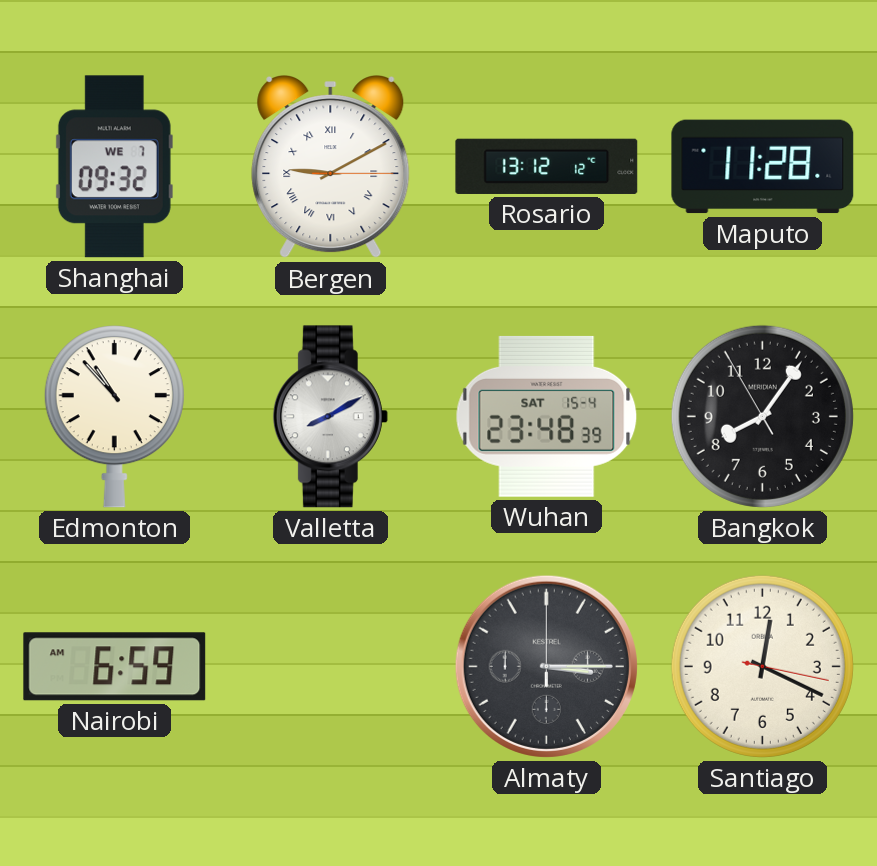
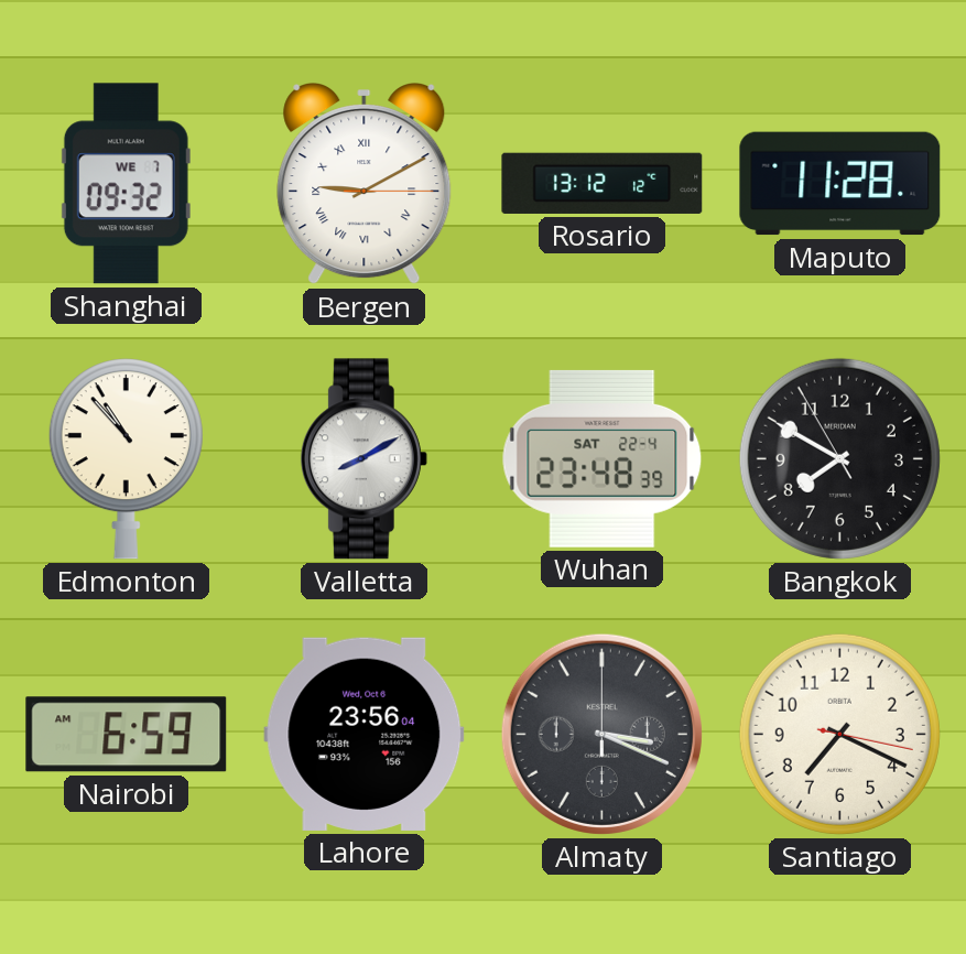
Wuhan date: SAT 15-4 -> SAT 22-4
Bangkok: 8:05 -> 7:49
Lahore: none -> 23:56
Almaty: 3:15 -> 3:19
Santiago: 12:19 -> 7:19
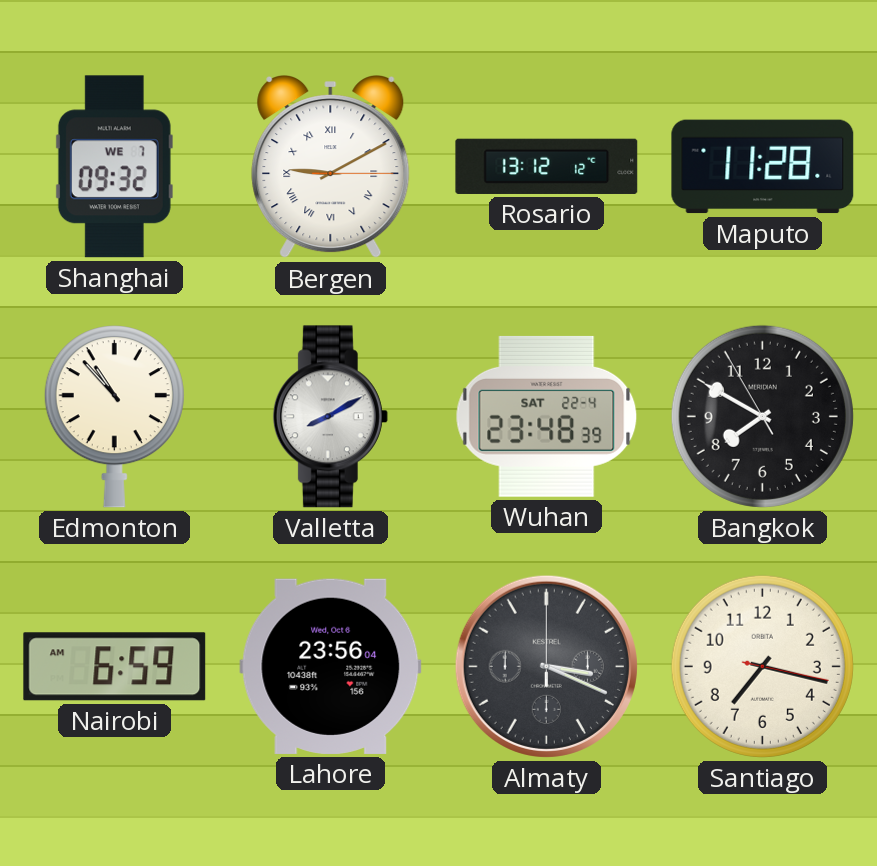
Santiago: 7:19 -> 7:17
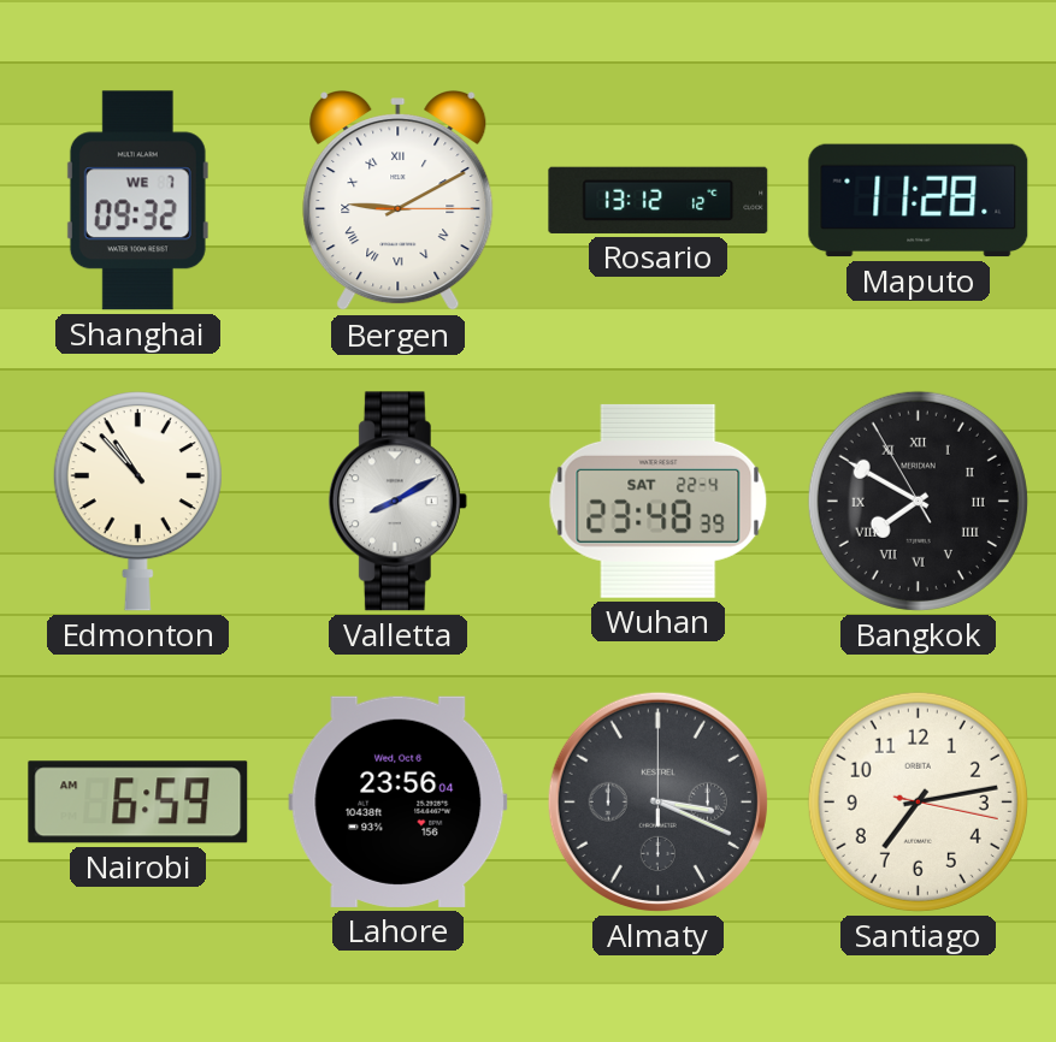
Bangkok numerals: Arabic -> Roman
Santiago: 7:17 -> 7:13
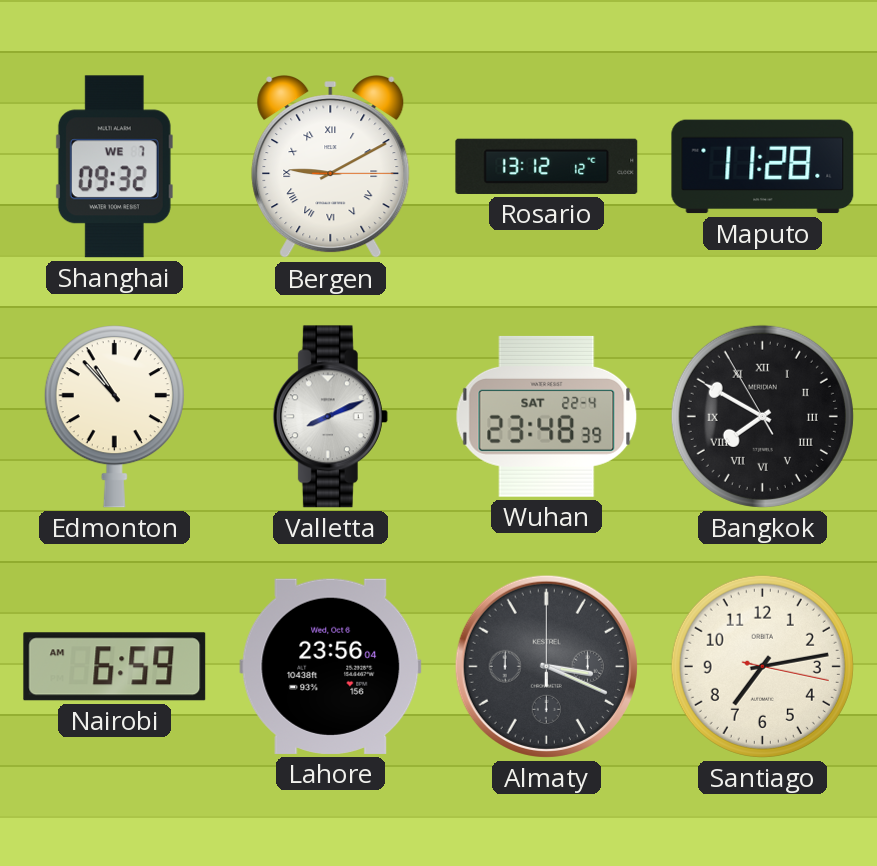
Valletta: 8:10 -> 8:11
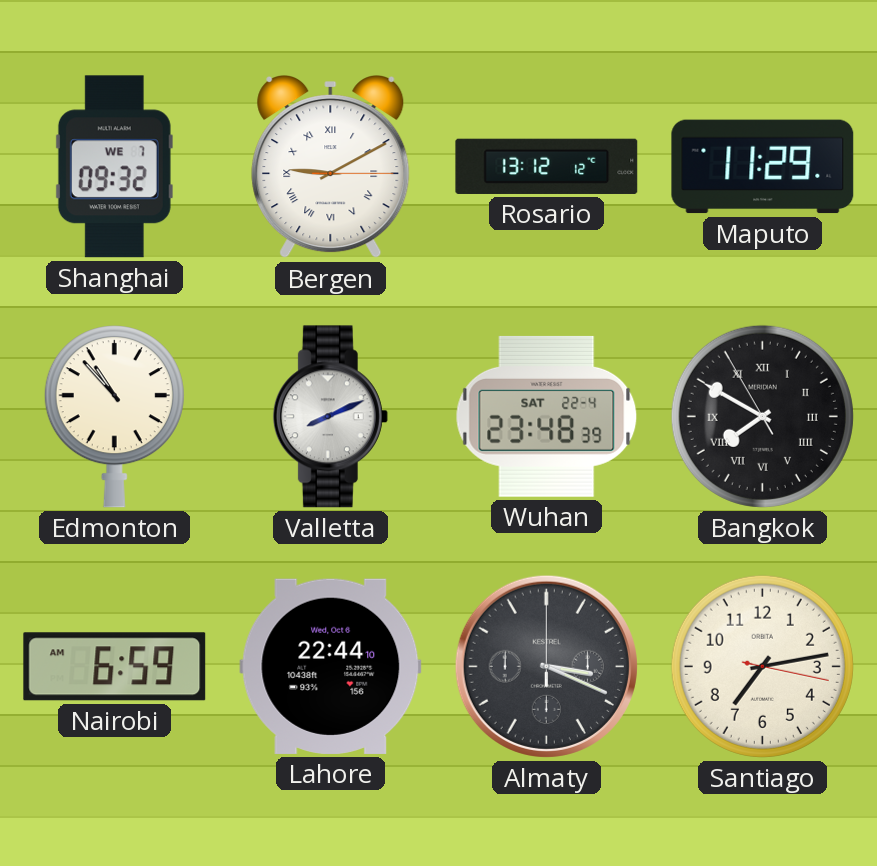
Maputo: 11:28 -> 11:29
Lahore: 23:56 -> 22:44
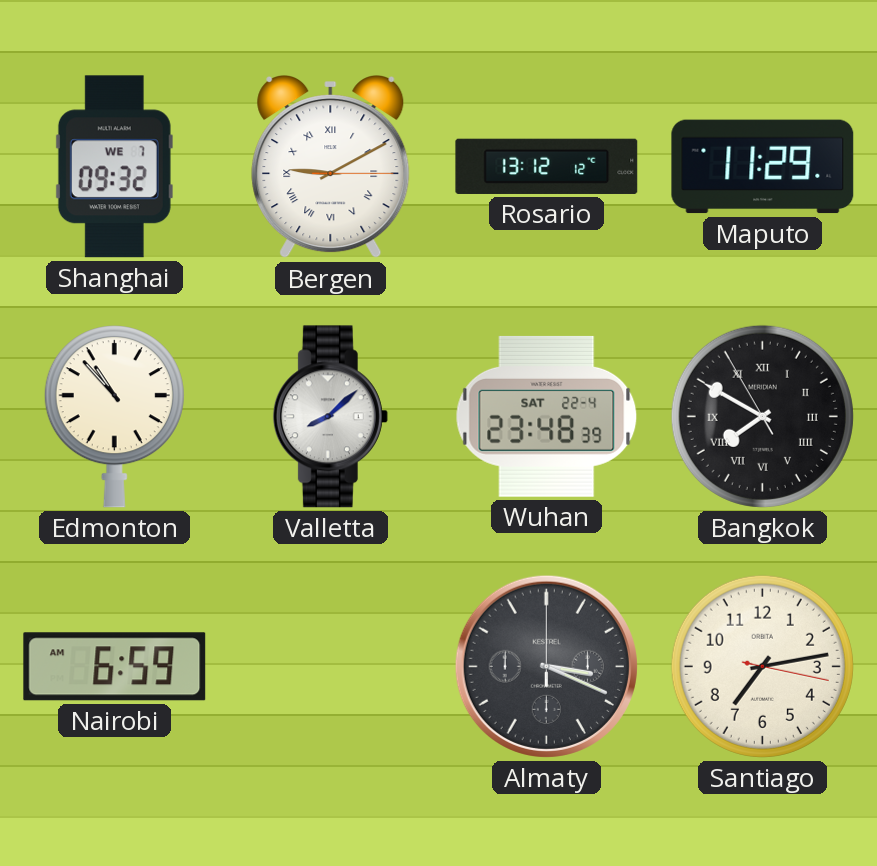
Valletta: 8:11 -> 8:08
Lahore: 22:44 -> none
